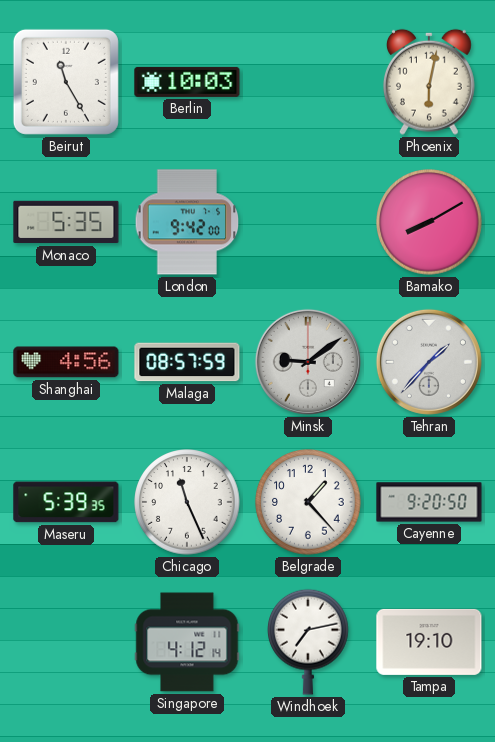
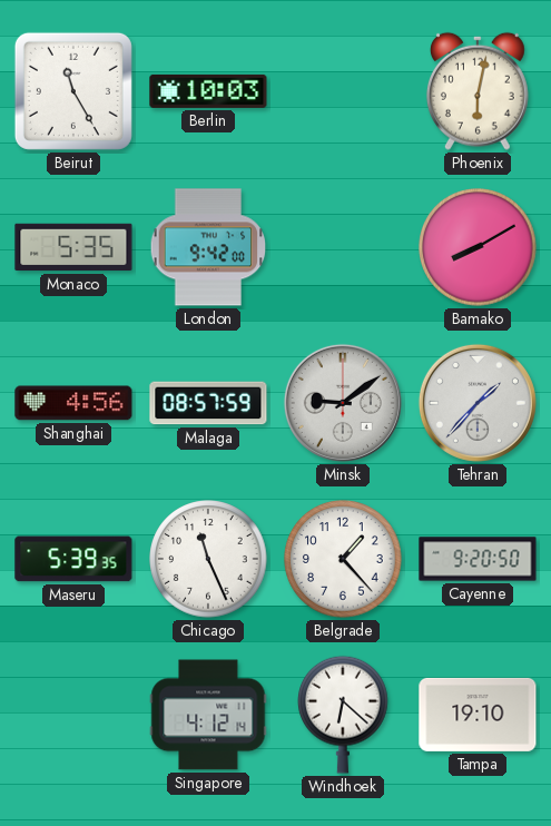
Windhoek: 7:13 -> 6:22
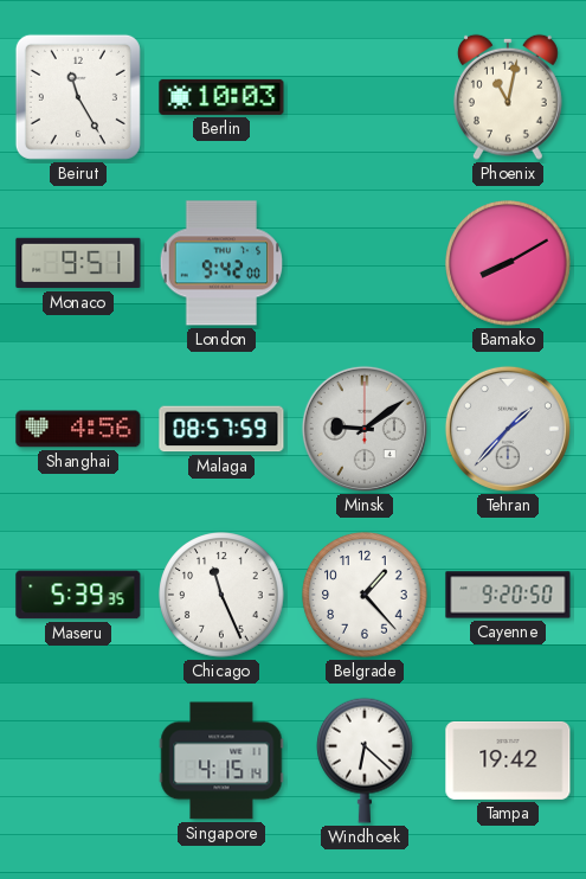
Phoenix: 6:02 -> 11:02
Monaco: 5:35 -> 9:51
Singapore: 4:12 -> 4:15
Tampa: 19:10 -> 19:42
